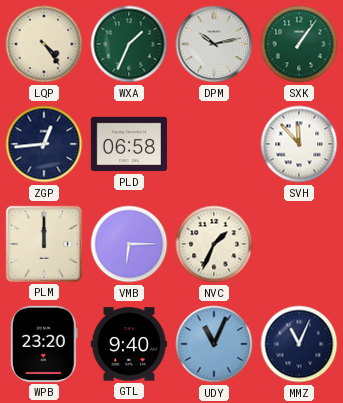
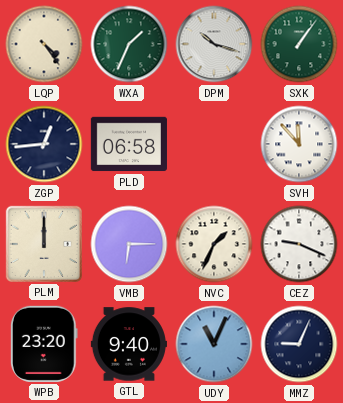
DPM: 10:13 -> 10:18
CEZ: none -> 9:19
MMZ: 11:04 -> 9:04
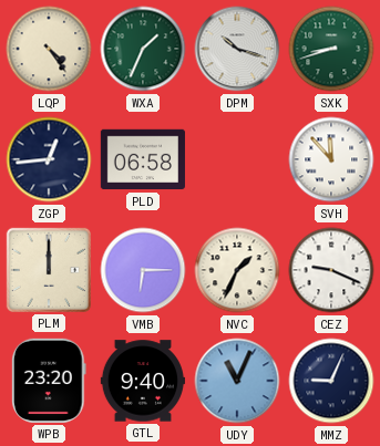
SXK: 1:06 -> 8:42
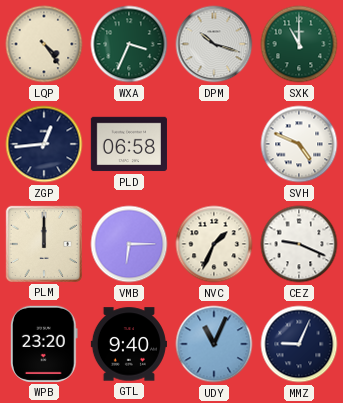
WXA: 1:34 -> 3:34
SXK: 8:42 -> 11:00
SVH: 11:53 -> 4:49
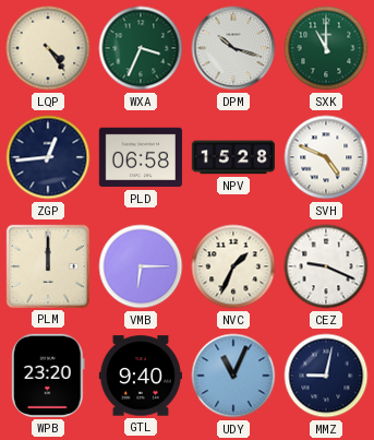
NPV: none -> 15:28
MMZ: 9:04 -> 9:02
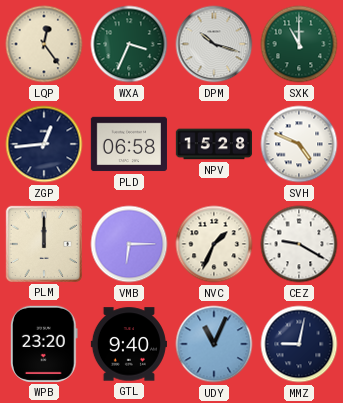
LQP: 4:24 -> 12:24
CEZ: 9:19 -> 9:20
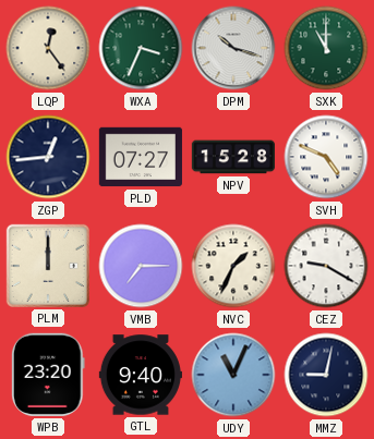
PLD: 06:58 -> 07:27
VMB: 6:15 -> 7:15
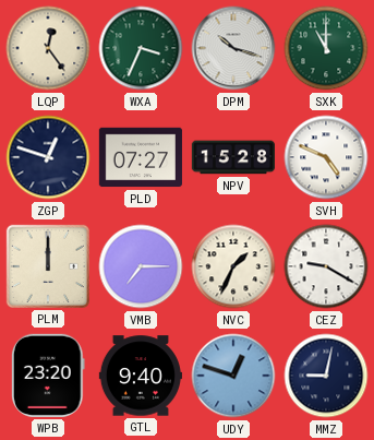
ZGP: 12:44 -> 12:48
UDY: 11:04 -> 12:48
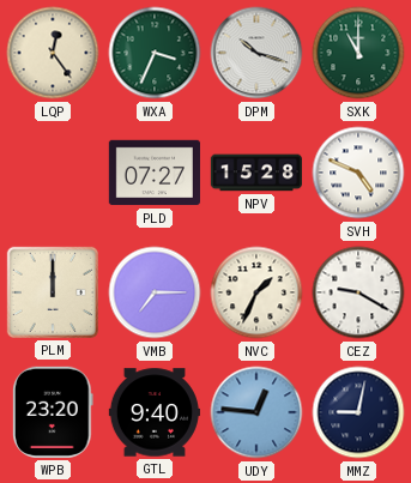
ZGP: 12:48 -> none
UDY: 12:48 -> 12:46
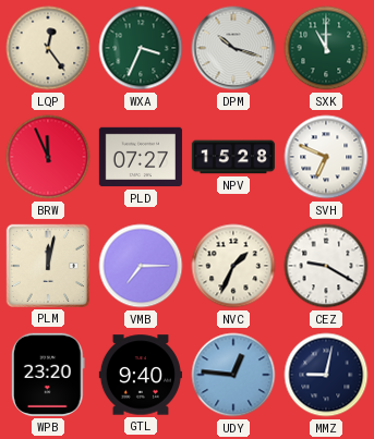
BRW: none -> 11:56
SVH: 4:49 -> 6:49
PLM: 12:00 -> 12:02
